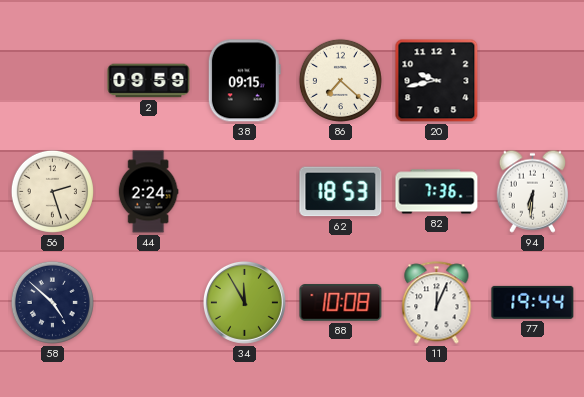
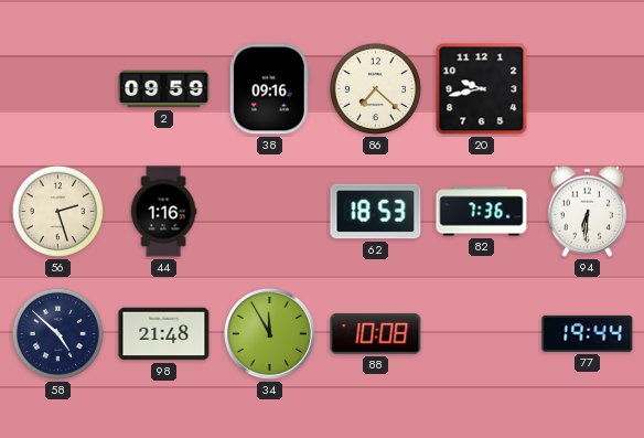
38: 09:15 -> 09:16
44: 2:24 -> 1:16
98: none -> 21:48
11: 12:04 -> none
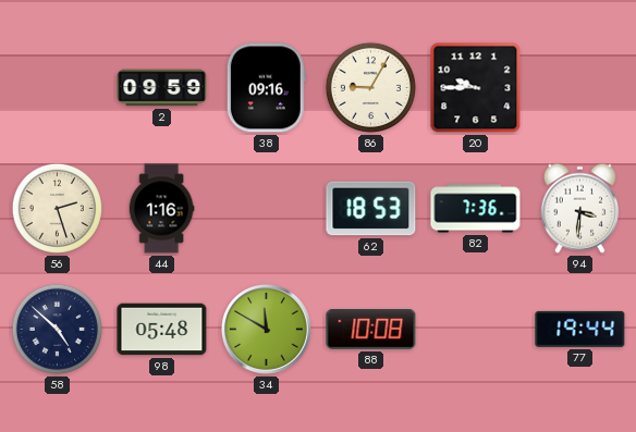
86: 7:22 -> 9:05
20: 9:43 -> 9:45
94: 6:31 -> 3:31
98: 21:48 -> 05:48
34: 11:55 -> 11:50
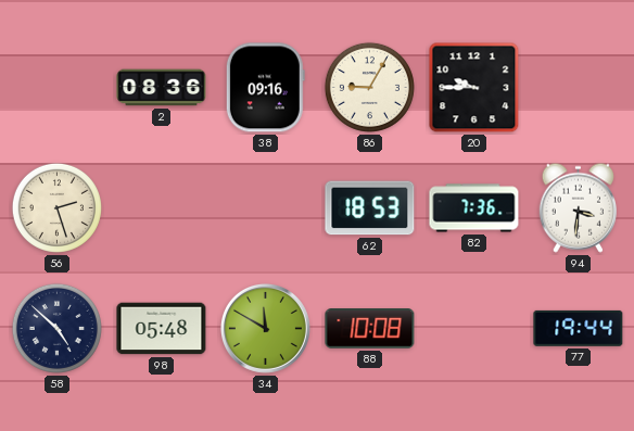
2: 09:59 -> 08:36
44: 1:16 -> none
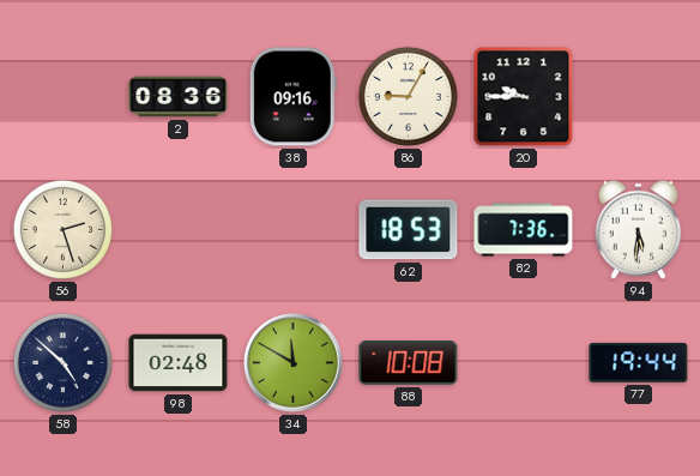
94: 3:31 -> 5:31
98: 05:48 -> 02:48
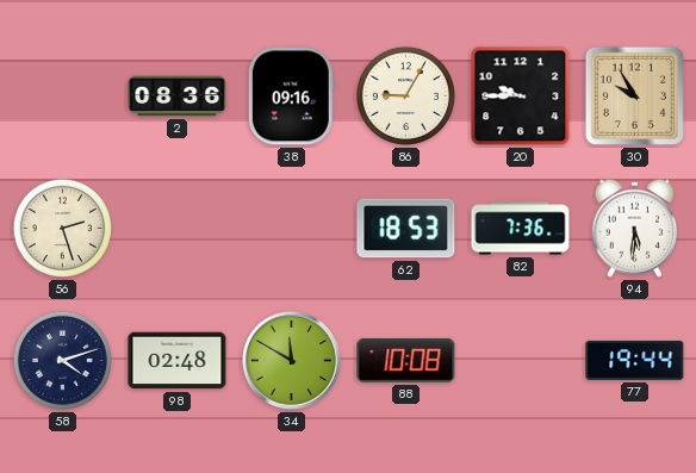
30: none -> 9:55
58: 4:52 -> 4:12
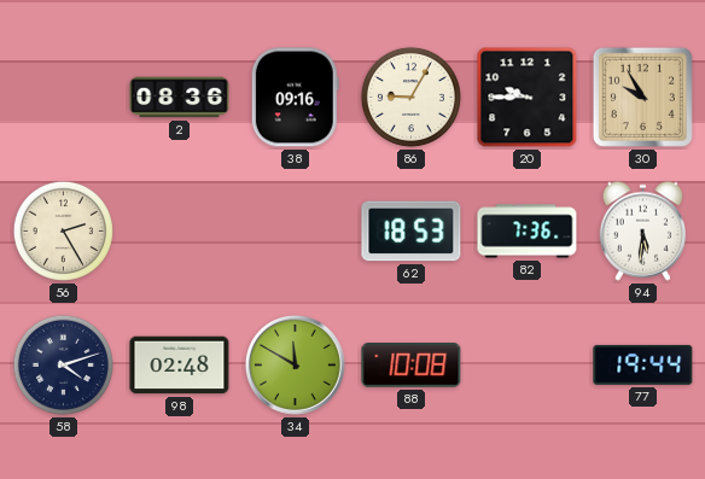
56: 2:27 -> 2:25
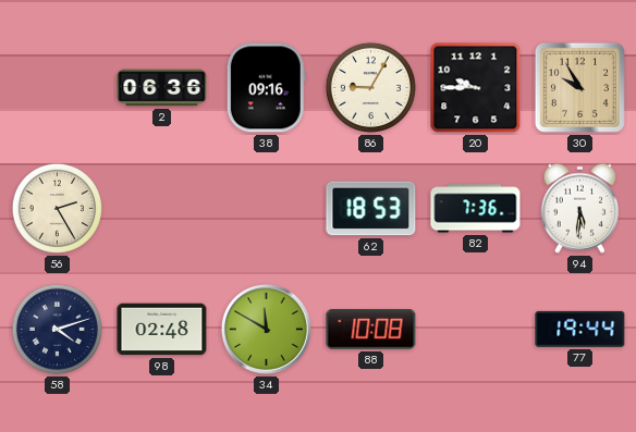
2: 08:36 -> 06:36
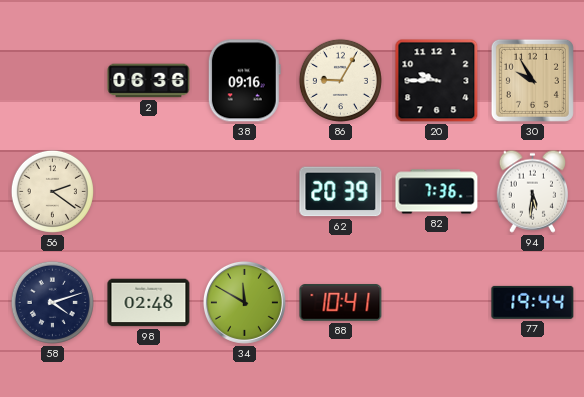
56: 2:25 -> 2:21
62: 18:53 -> 20:39
88: 10:08 -> 10:41
